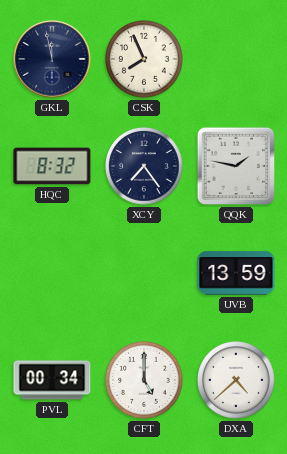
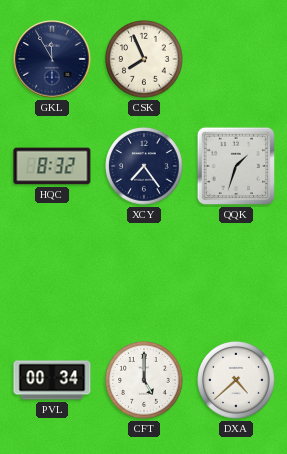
GKL: 11:58 -> 11:55
QQK: 1:47 -> 1:33
UVB: 13:59 -> none
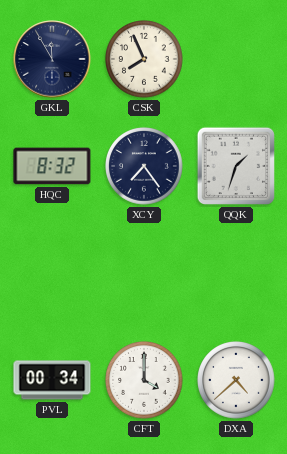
CFT: 5:00 -> 4:00
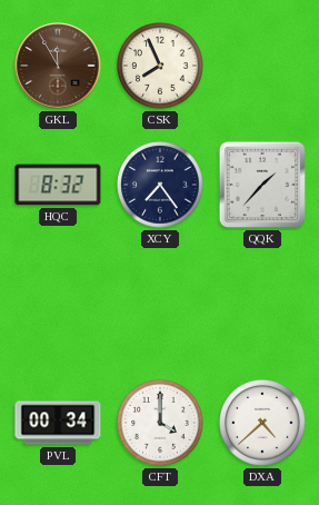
GKL dial: navy -> brown
QQK: 1:33 -> 1:37
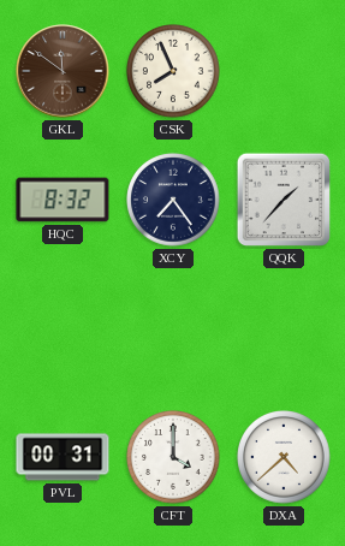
GKL: 11:55 -> 11:51
PVL: 00:34 -> 00:31
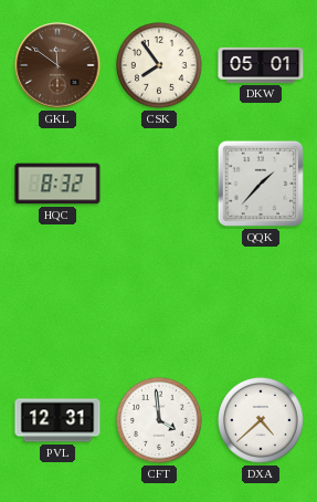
CSK: 7:56 -> 7:54
DKW: none -> 05:01
XCY: 7:24 -> none
PVL: 00:31 -> 12:31
CFT: 4:00 -> 3:59
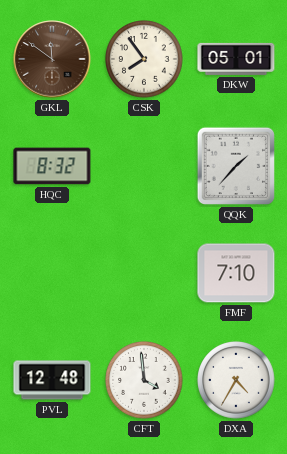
FMF: none -> 7:10
PVL: 12:31 -> 12:48
DXA: 4:38 -> 4:35
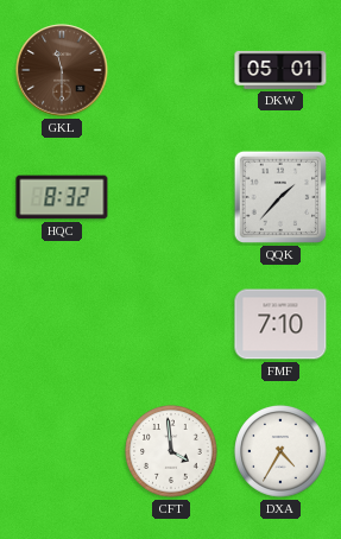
GKL: 11:51 -> 11:30
CSK: 7:54 -> none
PVL: 12:48 -> none
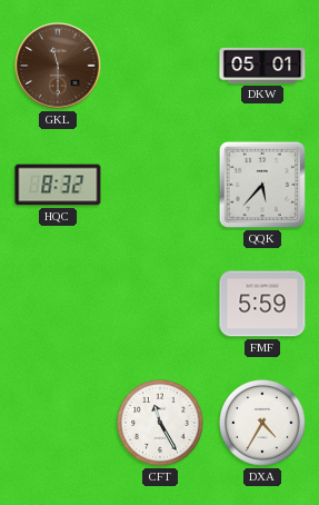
QQK: 1:37 -> 5:37
FMF: 7:10 -> 5:59
CFT: 3:59 -> 11:25
